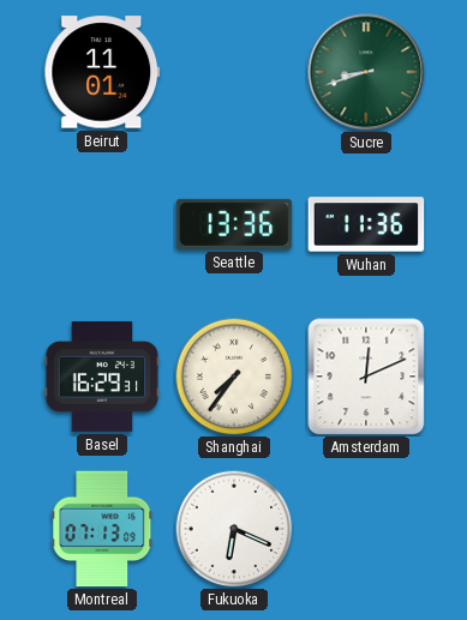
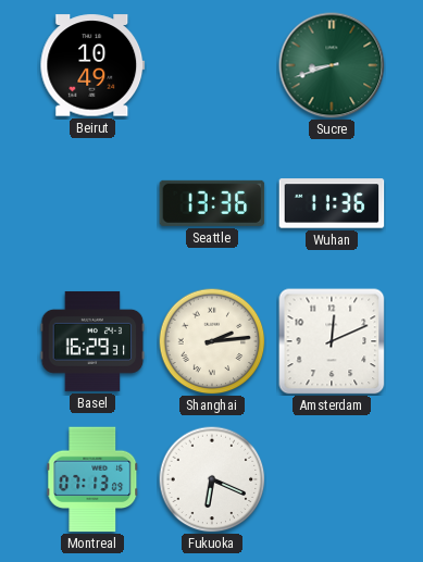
Beirut: 11:01 -> 10:49
Shanghai: 7:36 -> 2:14
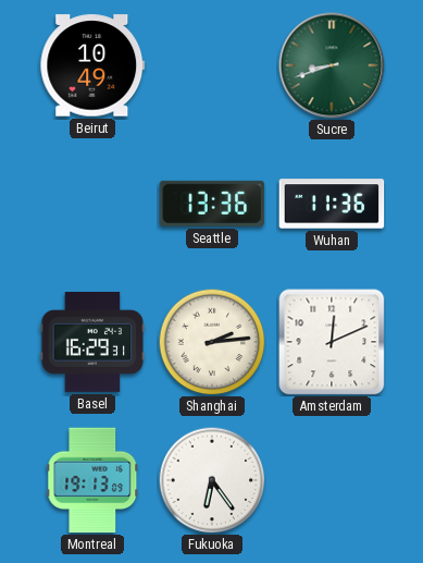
Montreal: 07:13 -> 19:13
Fukuoka: 6:19 -> 6:24
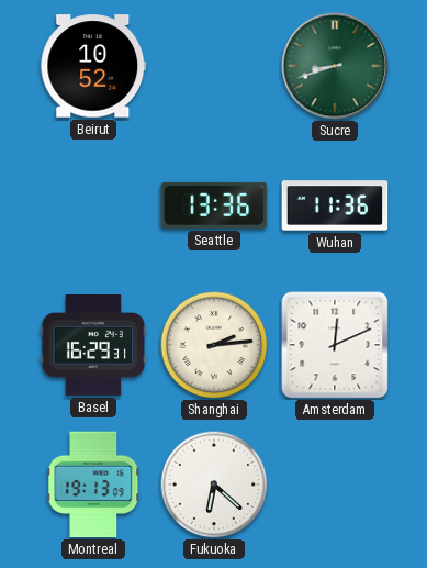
Beirut: 10:49 -> 10:52
Fukuoka: 6:24 -> 6:22
